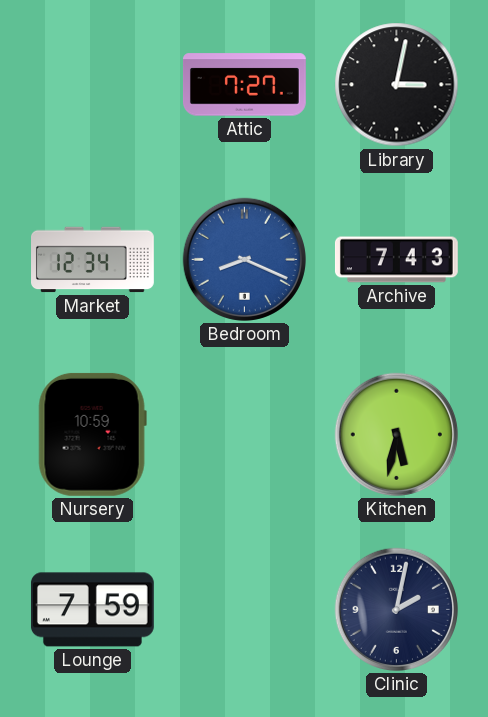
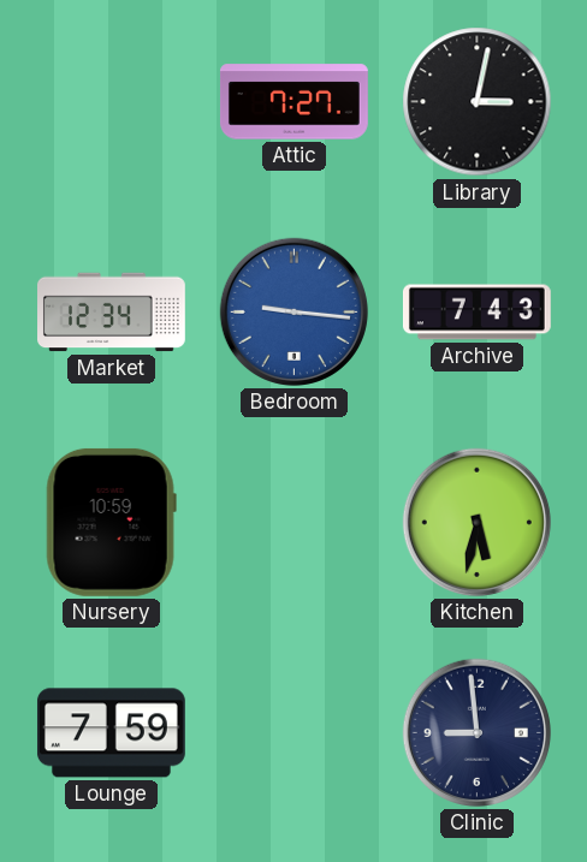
Bedroom: 8:19 -> 9:16
Clinic: 2:02 -> 8:59
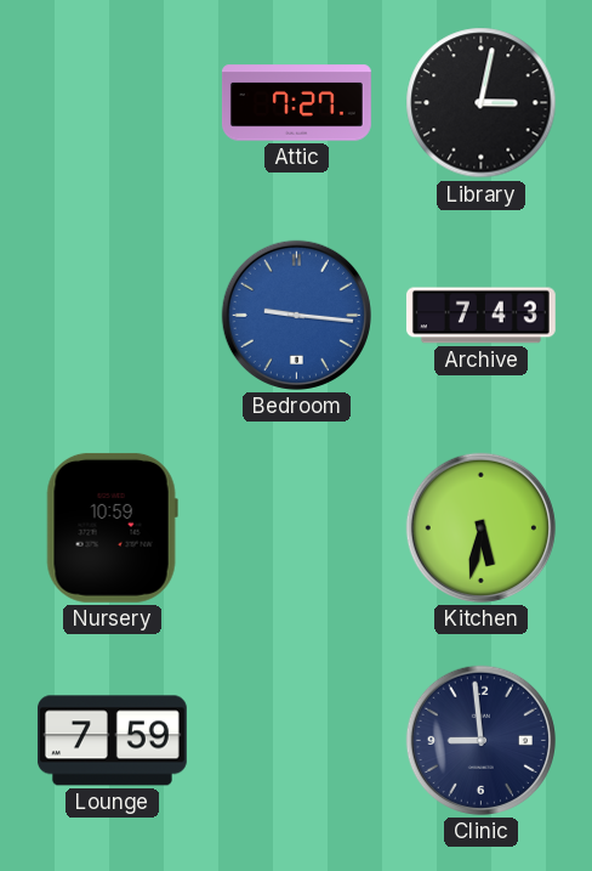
Market: 12:34 -> none
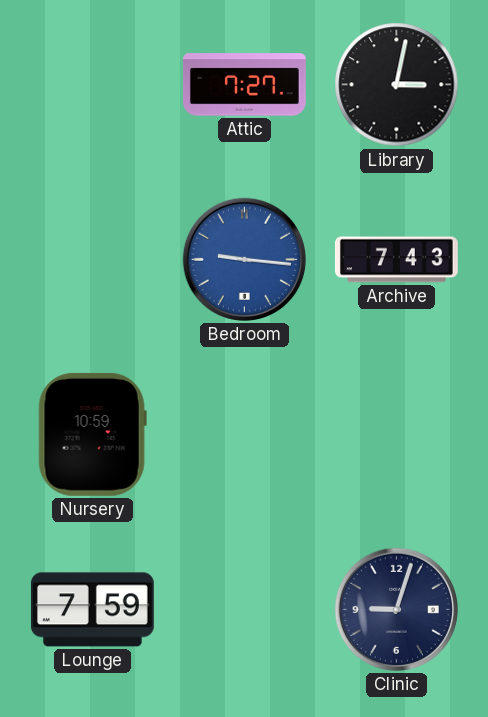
Kitchen: 5:32 -> none
Clinic: 8:59 -> 9:03
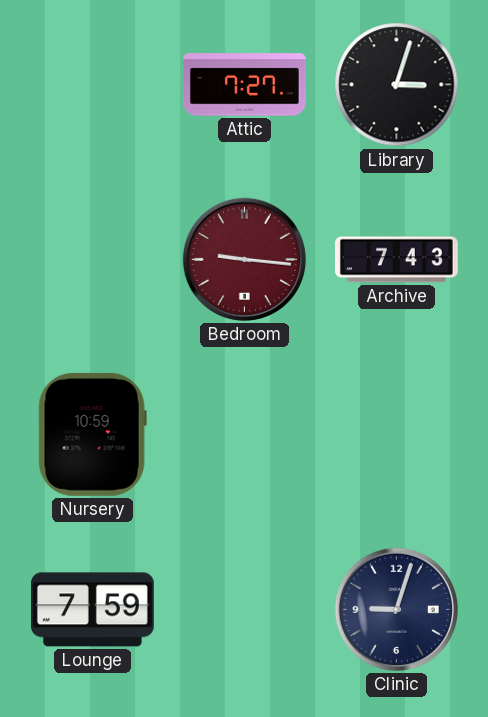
Library: 3:02 -> 3:03
Bedroom dial: blue -> burgundy
